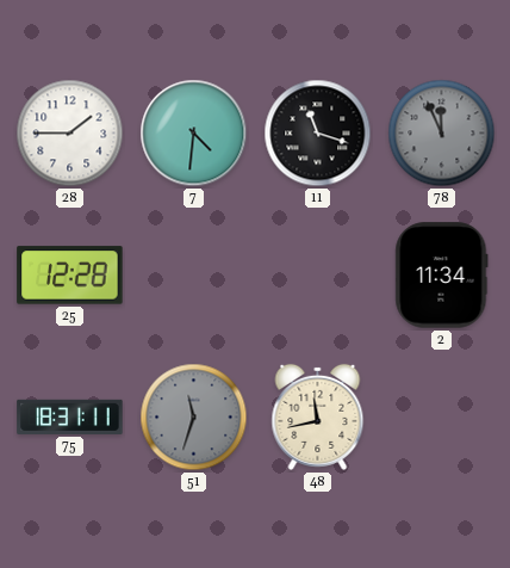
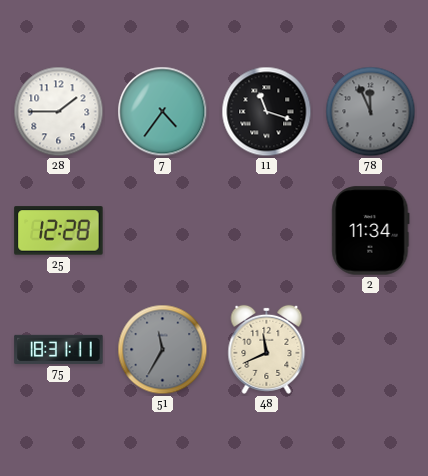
7: 4:31 -> 4:36
51: 11:33 -> 11:35
48: 11:43 -> 11:41
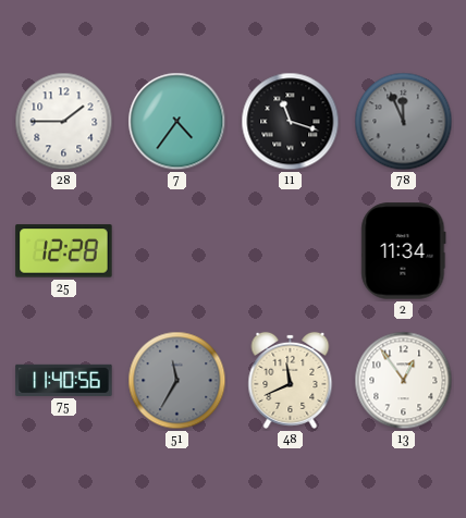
75: 18:31 -> 11:40
13: none -> 12:54
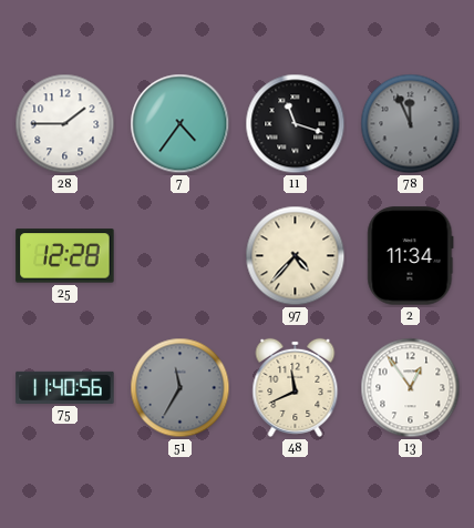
97: none -> 4:37
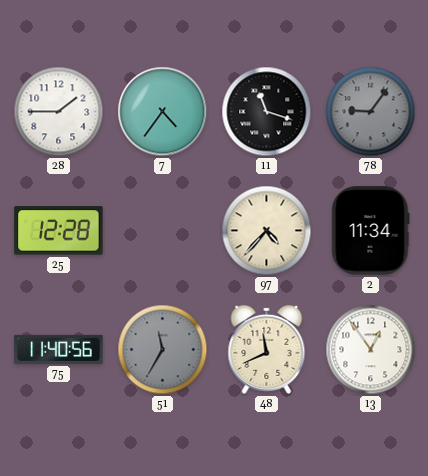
78: 11:56 -> 9:06
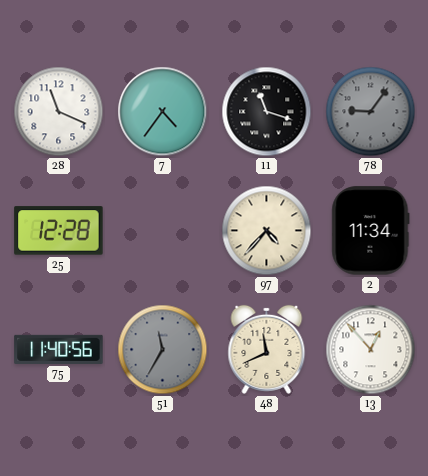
28: 1:45 -> 11:19
13: 12:54 -> 12:53
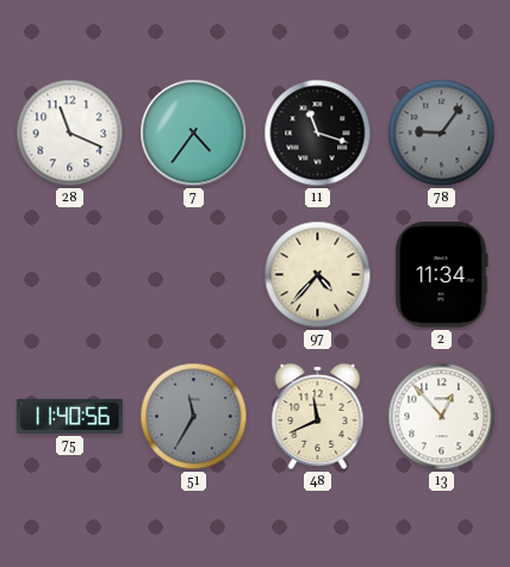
25: 12:28 -> none
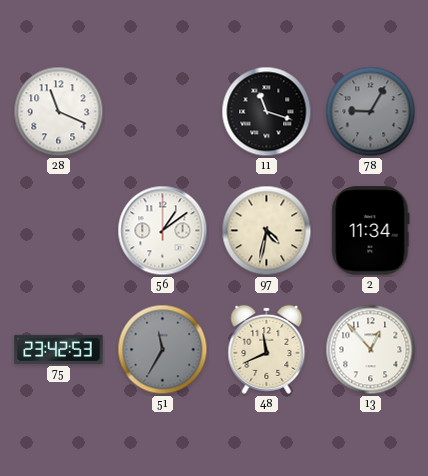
7: 4:36 -> none
78: 9:06 -> 9:05
56: none -> 1:09
97: 4:37 -> 4:32
75: 11:40 -> 23:42
